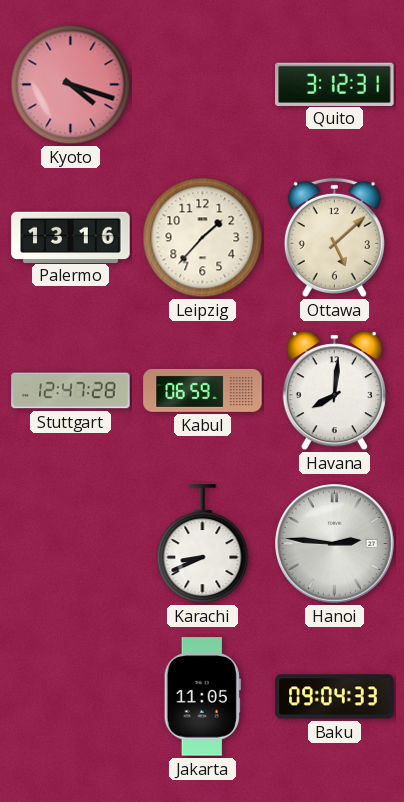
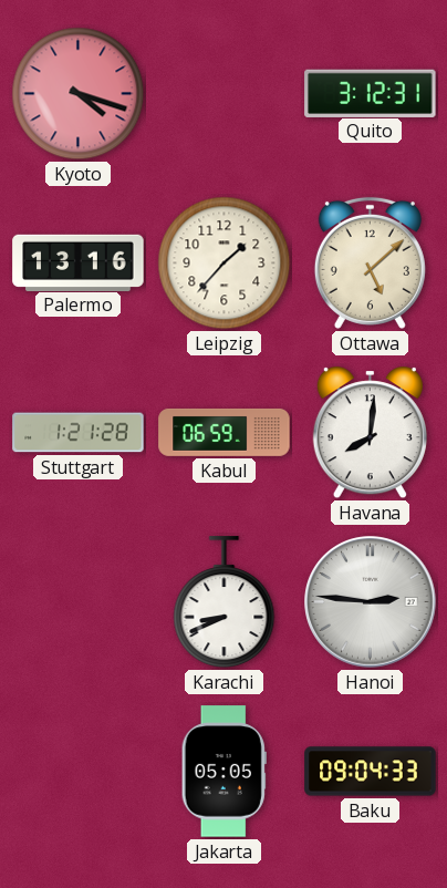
Stuttgart: 12:47 -> 1:21
Jakarta: 11:05 -> 05:05
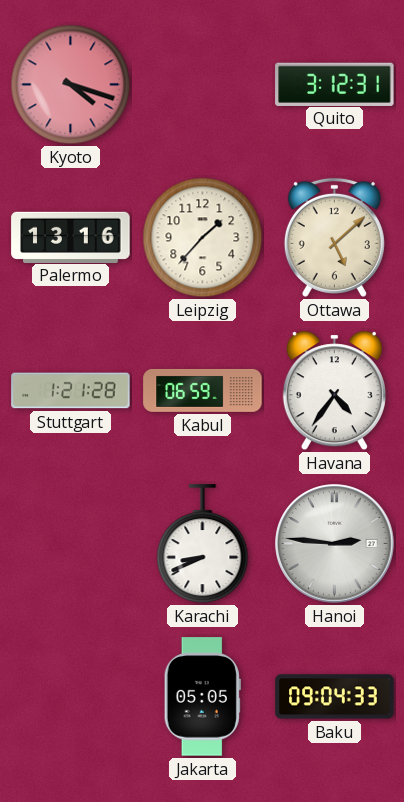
Havana: 8:01 -> 4:36
